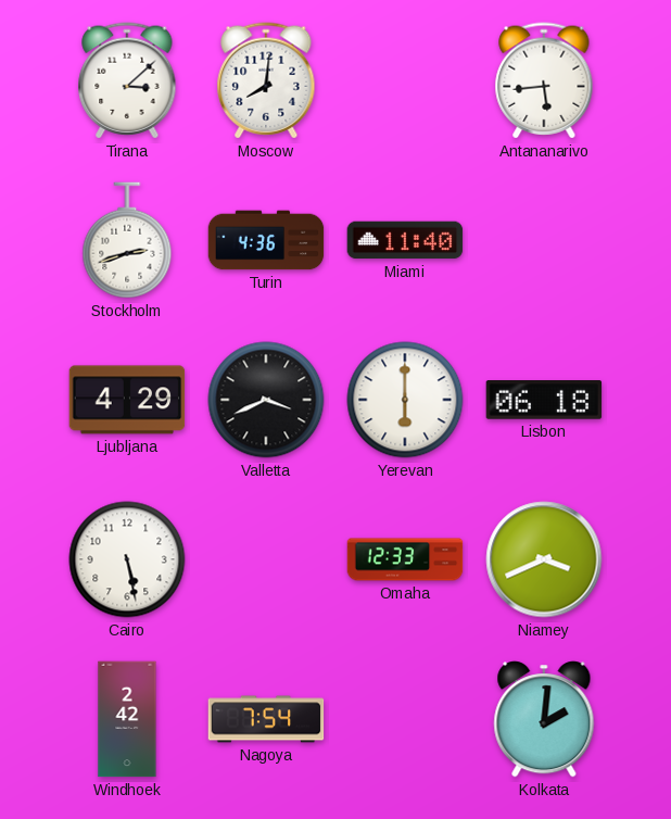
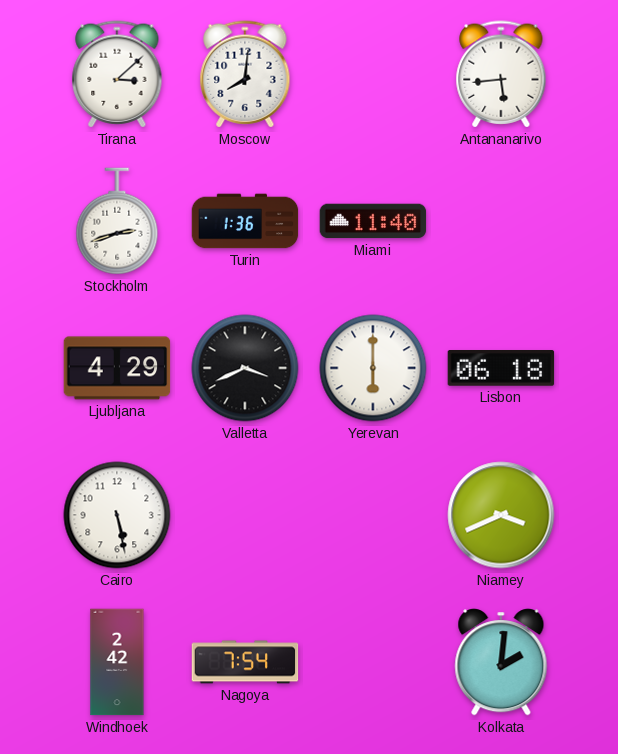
Turin: 4:36 -> 1:36
Omaha: 12:33 -> none
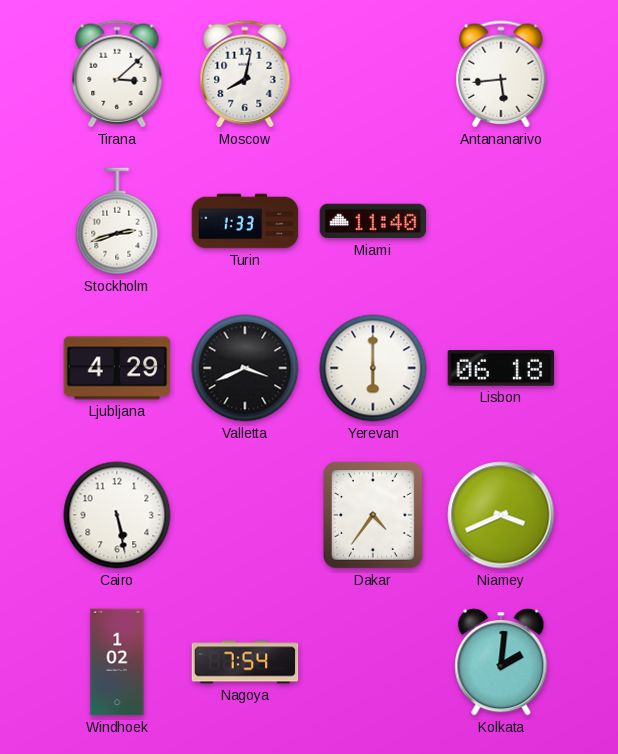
Moscow: 8:01 -> 8:02
Turin: 1:36 -> 1:33
Dakar: none -> 4:36
Windhoek: 2:42 -> 1:02
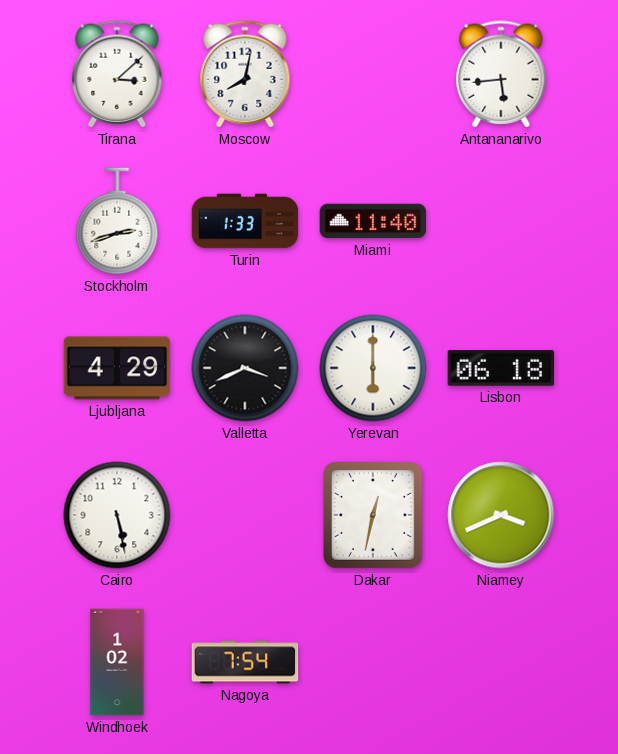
Dakar: 4:36 -> 12:32
Kolkata: 2:01 -> none
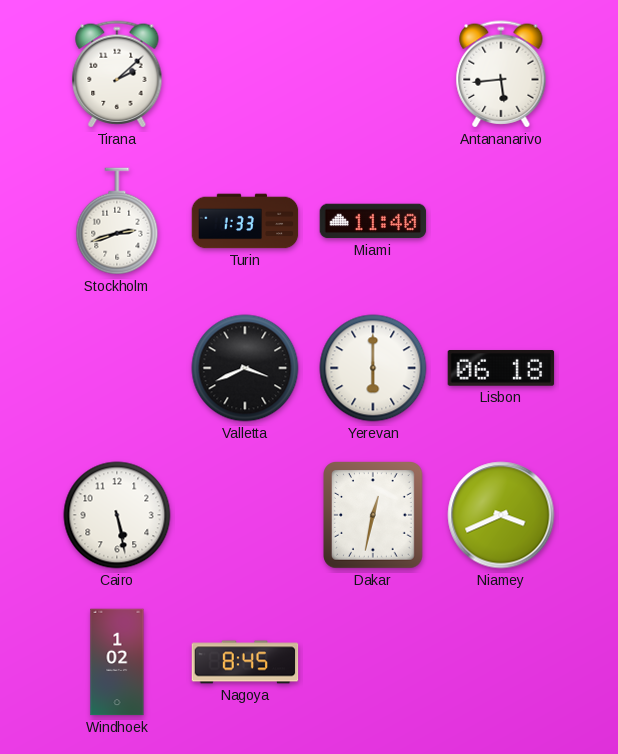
Tirana: 3:08 -> 2:08
Moscow: 8:02 -> none
Ljubljana: 4:29 -> none
Nagoya: 7:54 -> 8:45
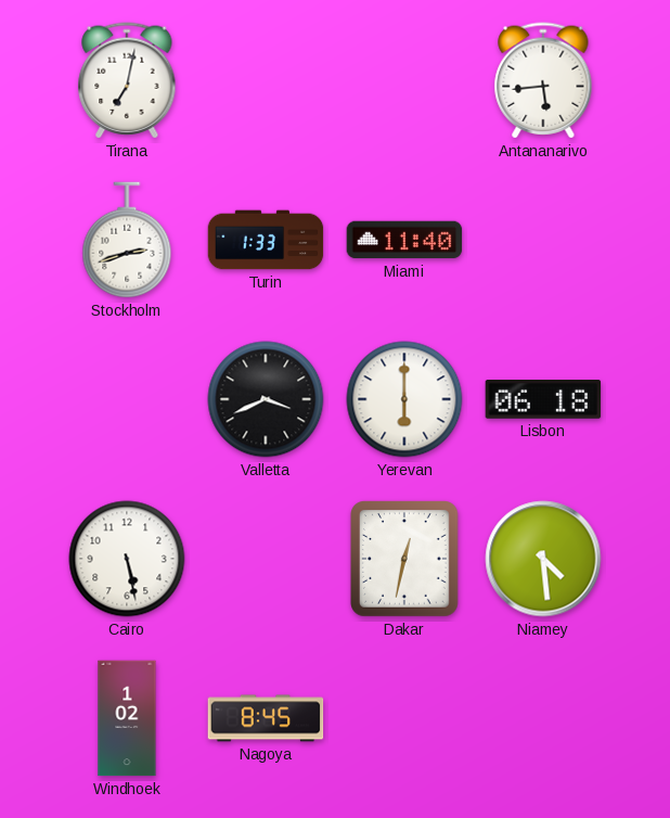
Tirana: 2:08 -> 7:02
Niamey: 3:41 -> 4:29
